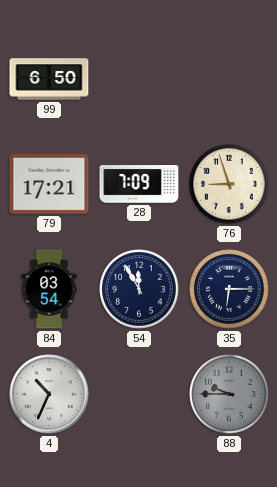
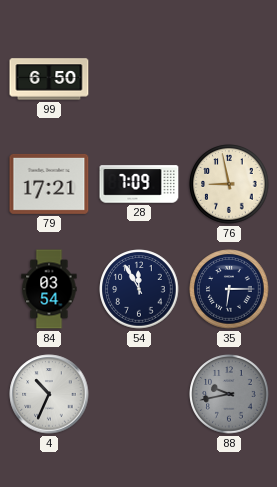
76: 8:57 -> 8:58
88: 9:45 -> 9:43
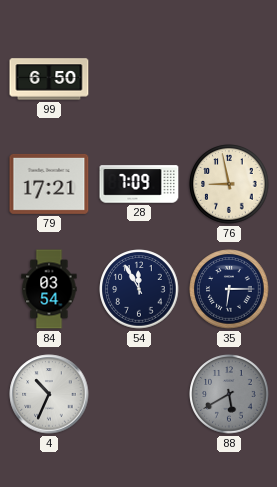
88: 9:43 -> 5:40
